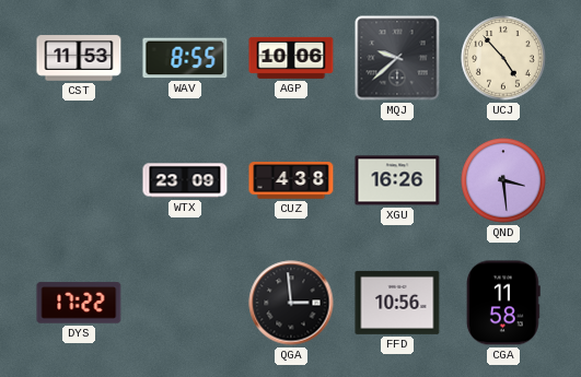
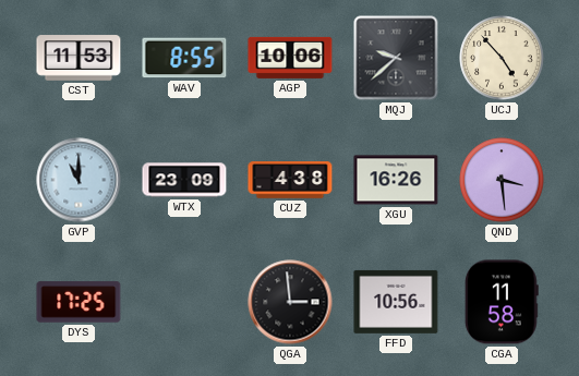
GVP: none -> 11:00
DYS: 17:22 -> 17:25
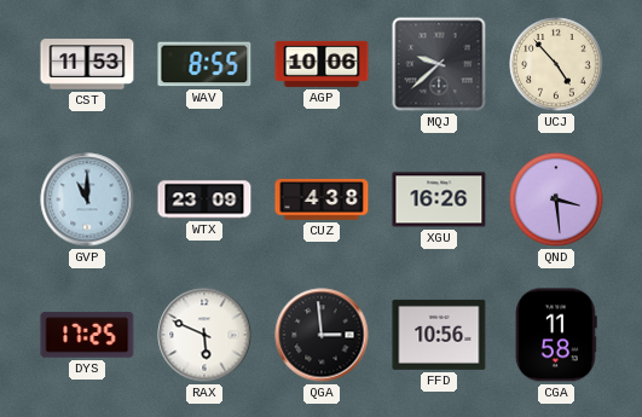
RAX: none -> 5:49
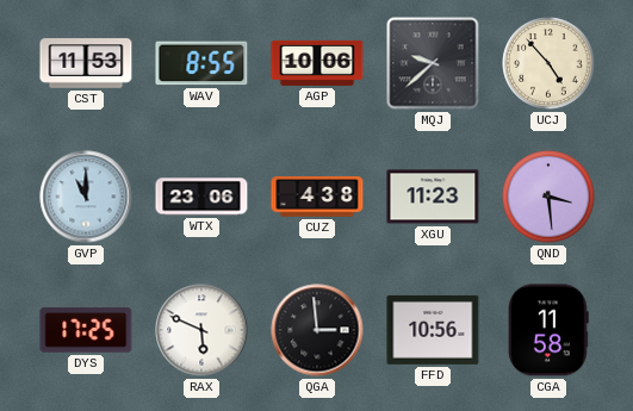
WTX: 23:09 -> 23:06
XGU: 16:26 -> 11:23
